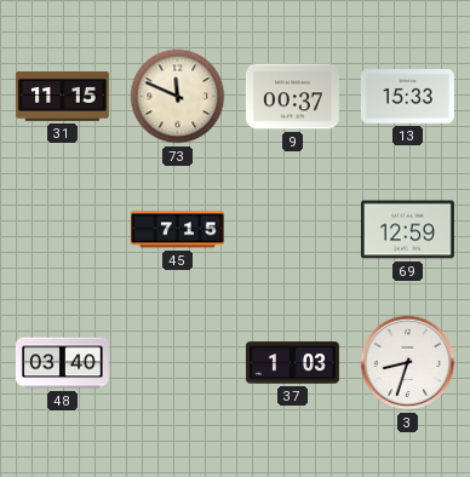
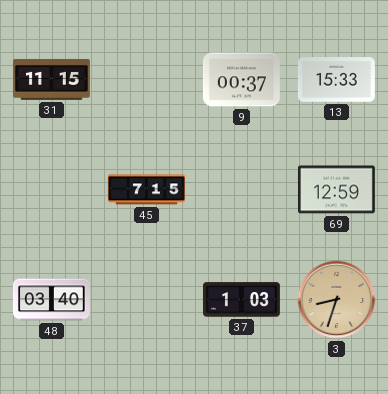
73: 11:49 -> none
3 dial: white -> champagne
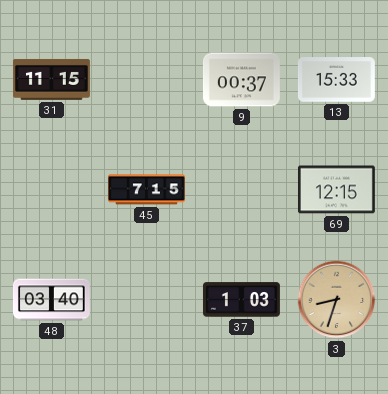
69: 12:59 -> 12:15
